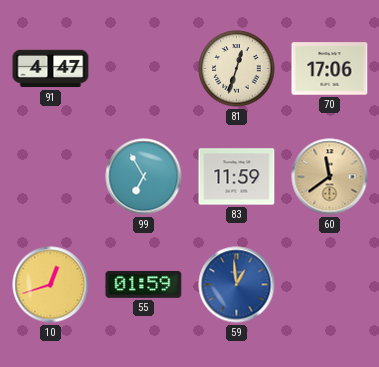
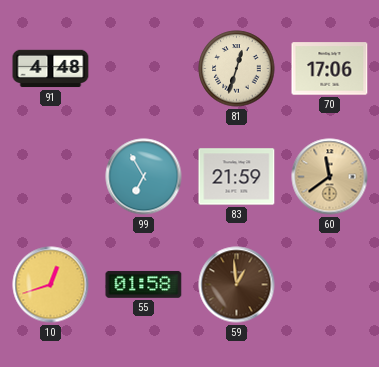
91: 4:47 -> 4:48
83: 11:59 -> 21:59
55: 01:59 -> 01:58
59 dial: blue -> brown
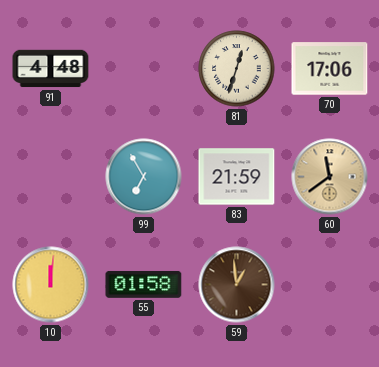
10: 12:42 -> 12:01
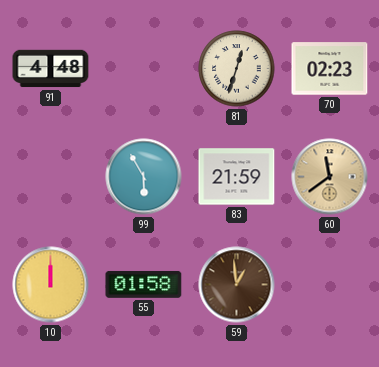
70: 17:06 -> 02:23
99: 6:55 -> 5:55
10: 12:01 -> 12:00
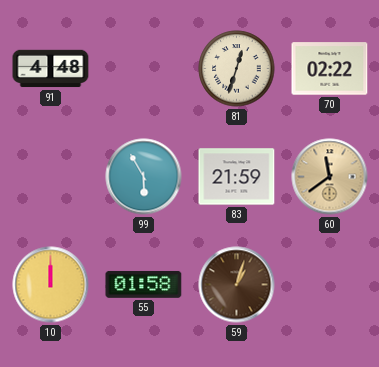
70: 02:23 -> 02:22
59: 12:59 -> 1:03
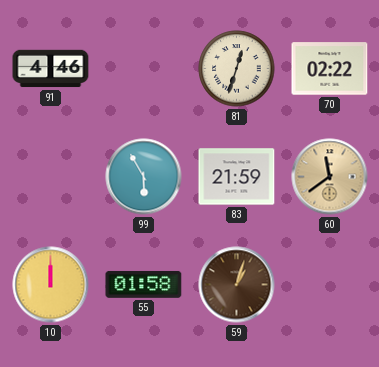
91: 4:48 -> 4:46
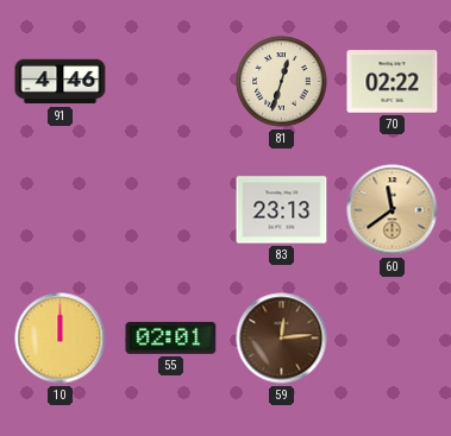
99: 5:55 -> none
83: 21:59 -> 23:13
55: 01:58 -> 02:01
59: 1:03 -> 12:14
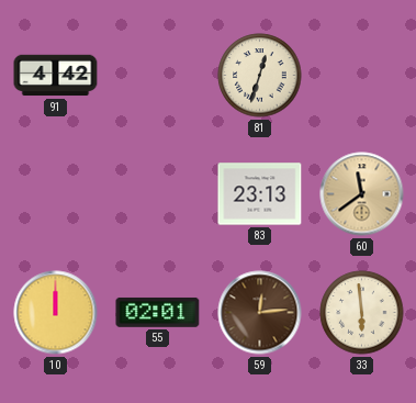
91: 4:46 -> 4:42
70: 02:22 -> none
33: none -> 5:59
